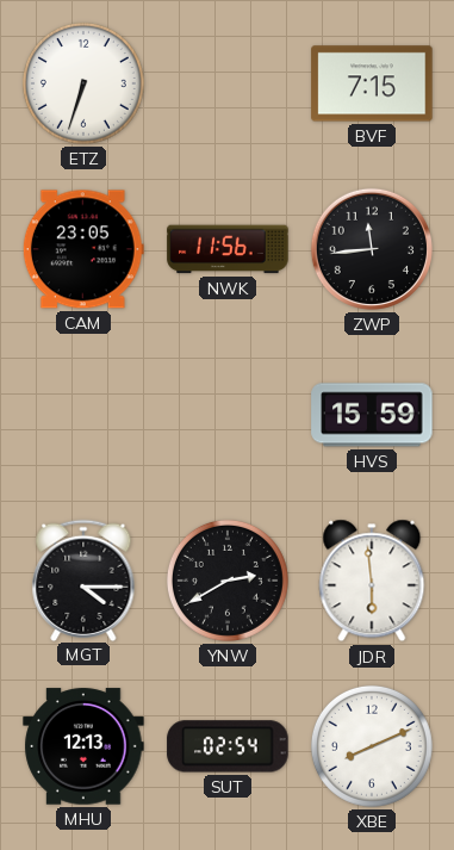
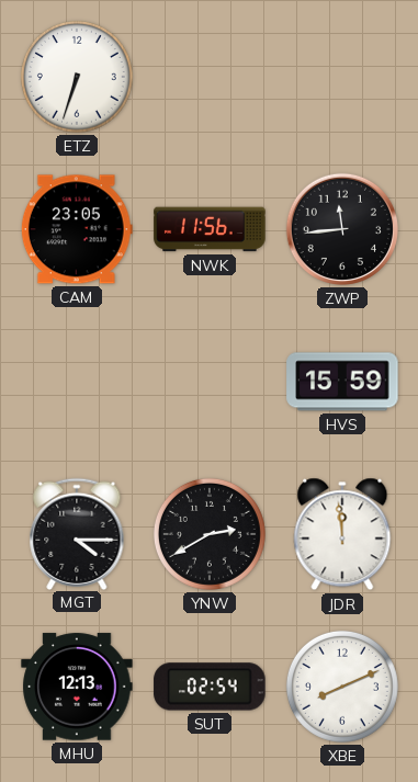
BVF: 7:15 -> none
JDR: 5:59 -> 11:59
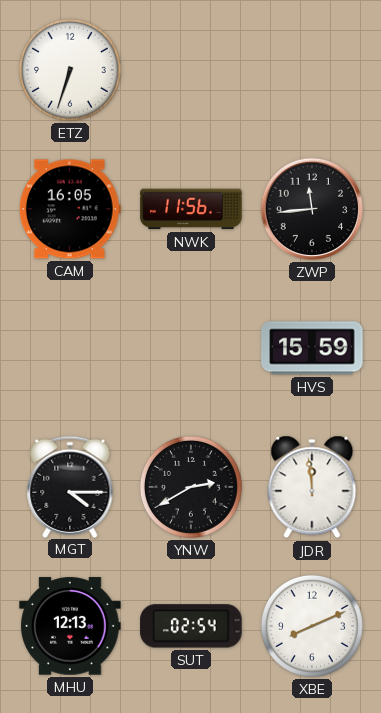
CAM: 23:05 -> 16:05
